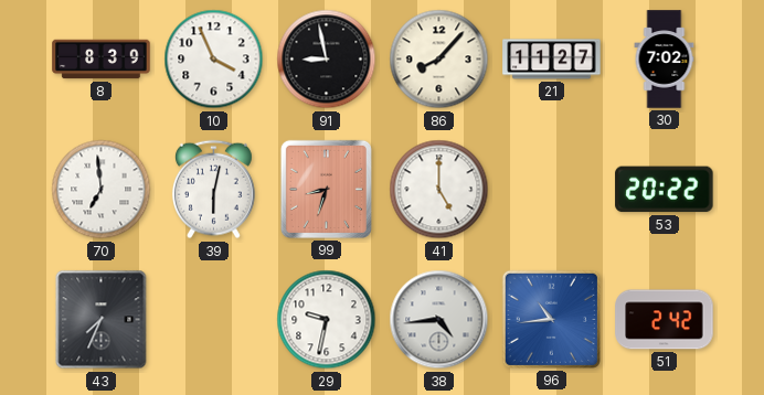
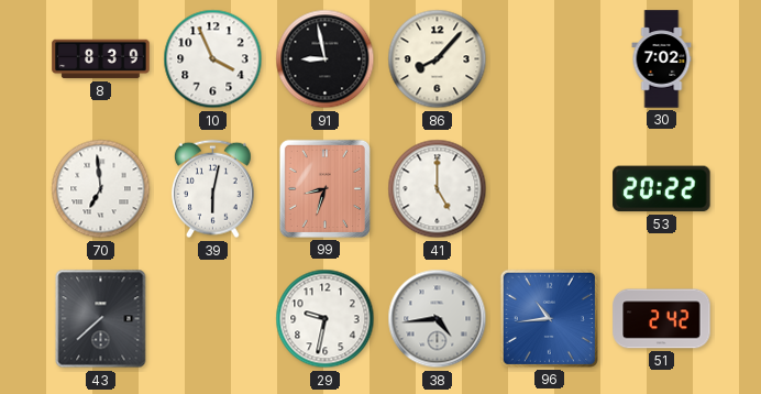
21: 11:27 -> none
43: 7:34 -> 7:38
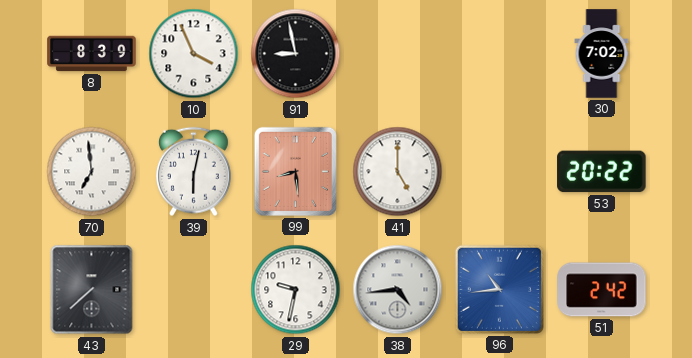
86: 8:07 -> none
99: 8:33 -> 8:29
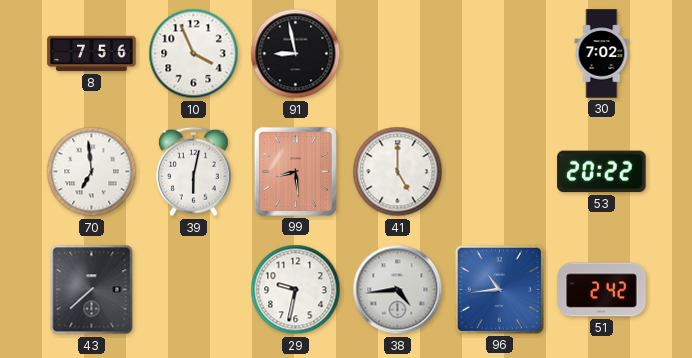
8: 8:39 -> 7:56
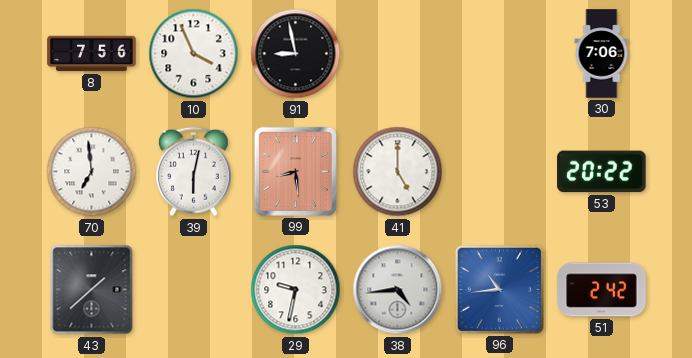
30: 7:02 -> 7:06
43: 7:38 -> 1:38
